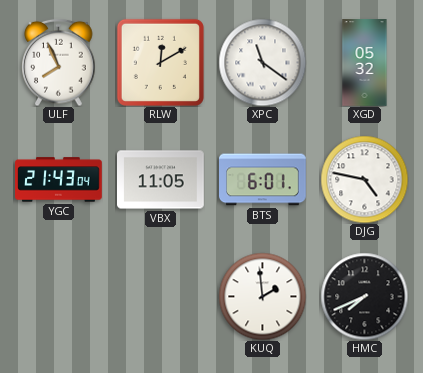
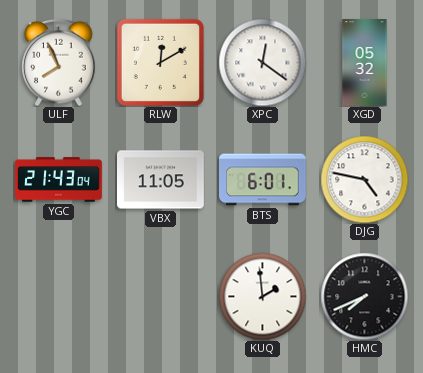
XPC: 11:21 -> 12:21
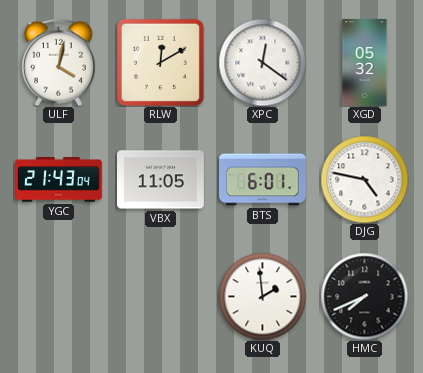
ULF: 7:56 -> 4:02
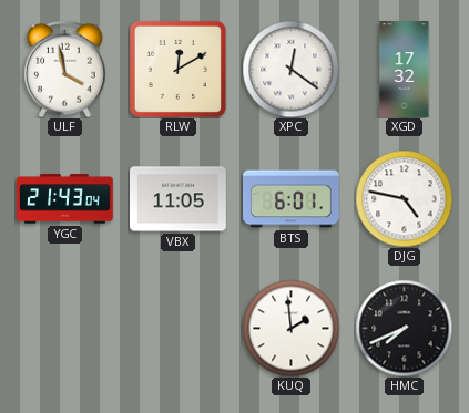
ULF: 4:02 -> 3:58
XGD: 05:32 -> 17:32
